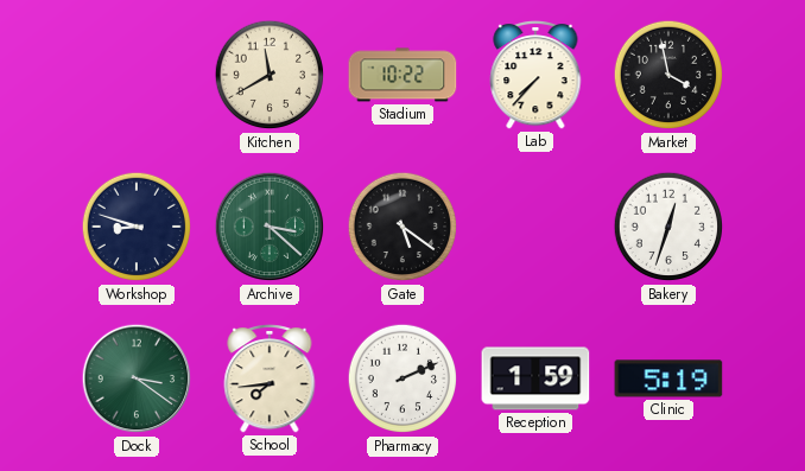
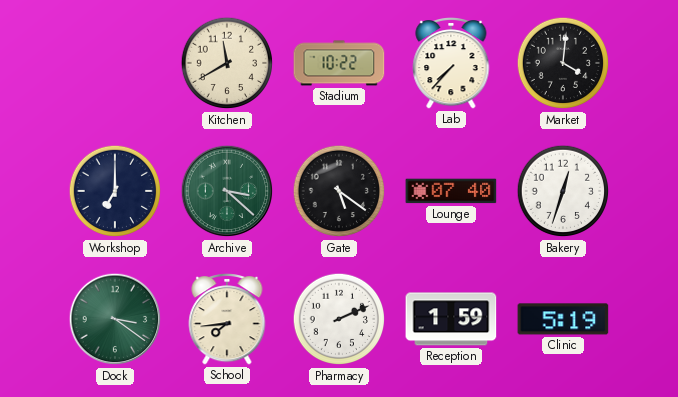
Market: 3:58 -> 4:01
Workshop: 8:48 -> 7:00
Lounge: none -> 07:40
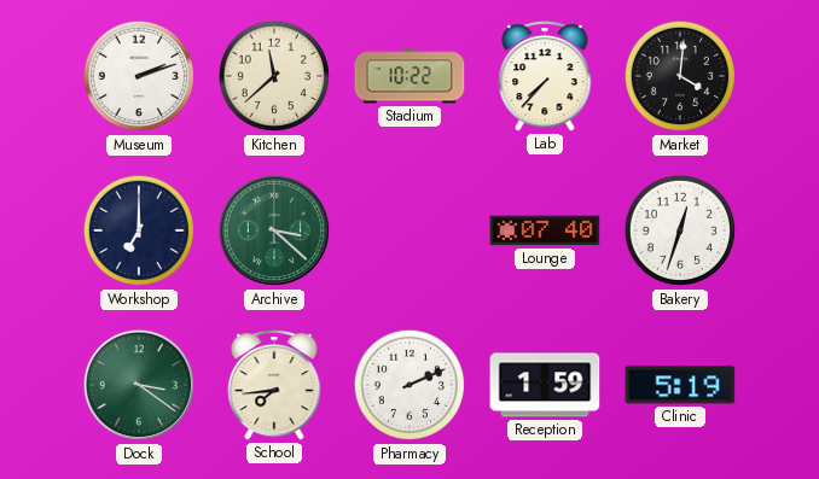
Museum: none -> 2:12
Kitchen: 11:40 -> 11:38
Gate: 5:21 -> none
